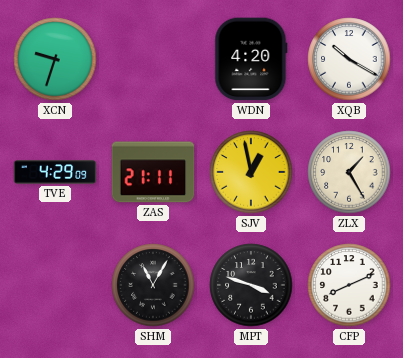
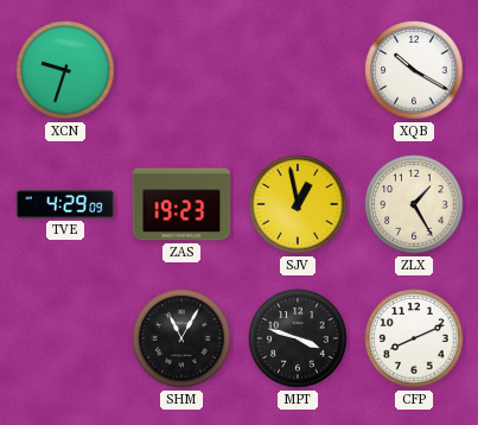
WDN: 4:20 -> none
ZAS: 21:11 -> 19:23
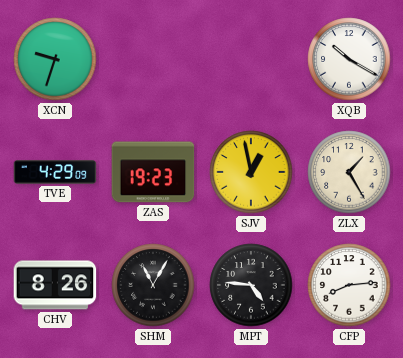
CHV: none -> 8:26
MPT: 3:48 -> 4:46
CFP: 8:11 -> 8:14
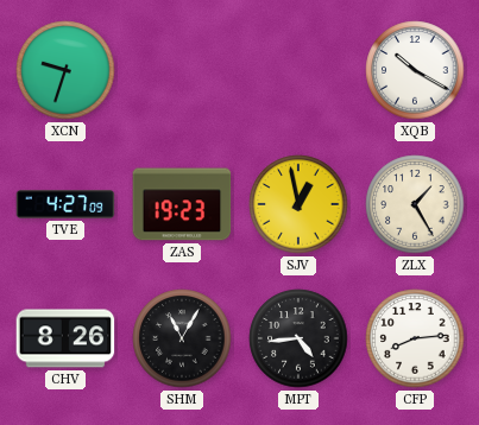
TVE: 4:29 -> 4:27
MPT: 4:46 -> 4:44
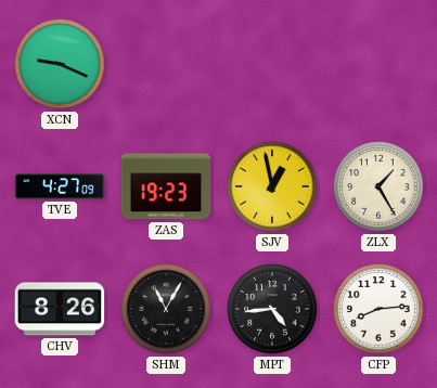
XCN: 9:33 -> 9:19
XQB: 10:20 -> none
